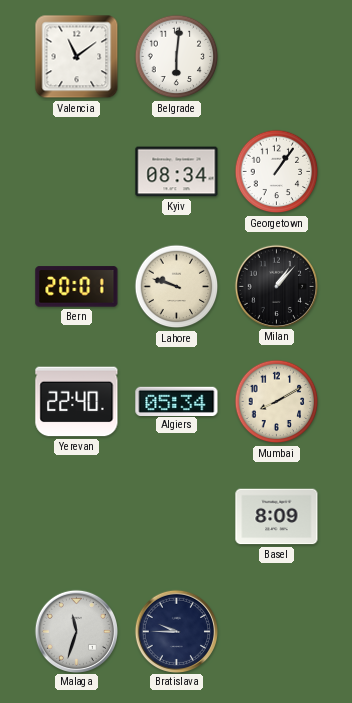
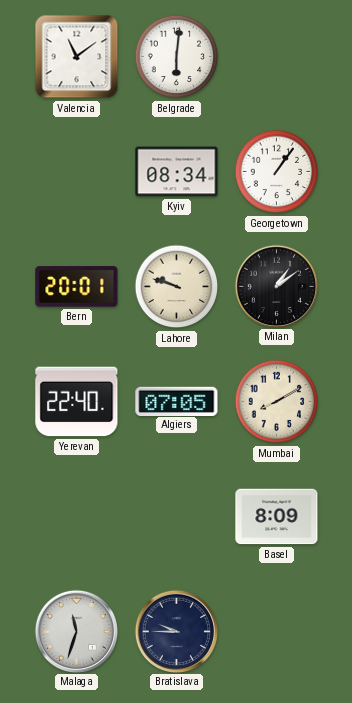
Milan: 1:07 -> 1:09
Algiers: 05:34 -> 07:05
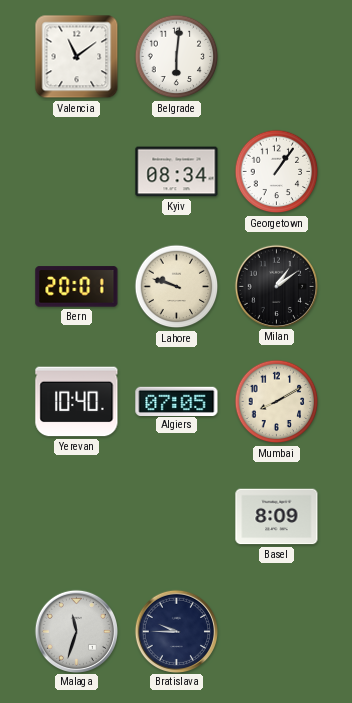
Yerevan: 22:40 -> 10:40
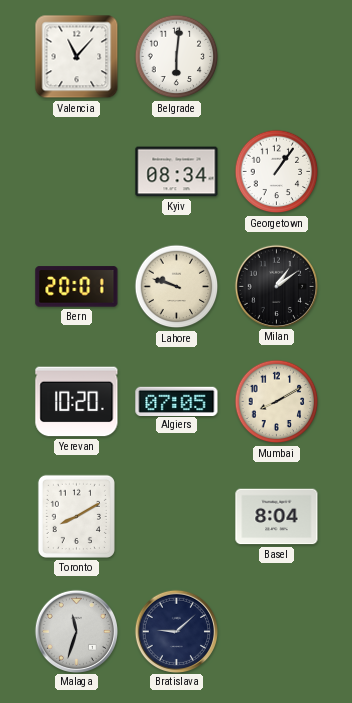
Valencia: 11:09 -> 11:07
Yerevan: 10:40 -> 10:20
Toronto: none -> 8:10
Basel: 8:09 -> 8:04
Bratislava: 9:45 -> 9:08
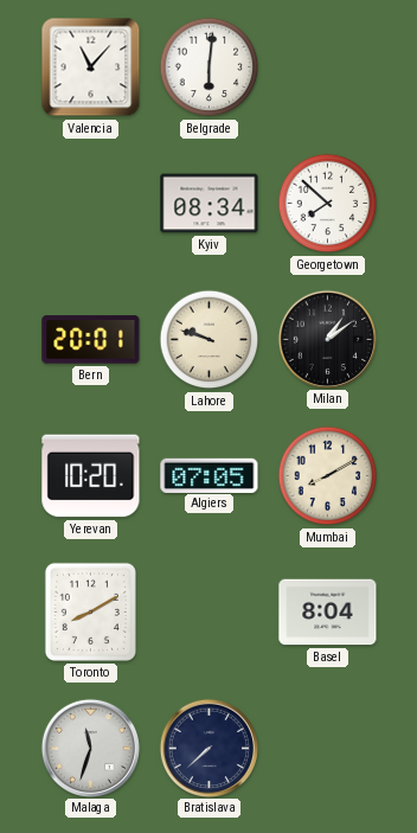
Georgetown: 1:06 -> 7:52
Bratislava: 9:08 -> 7:38
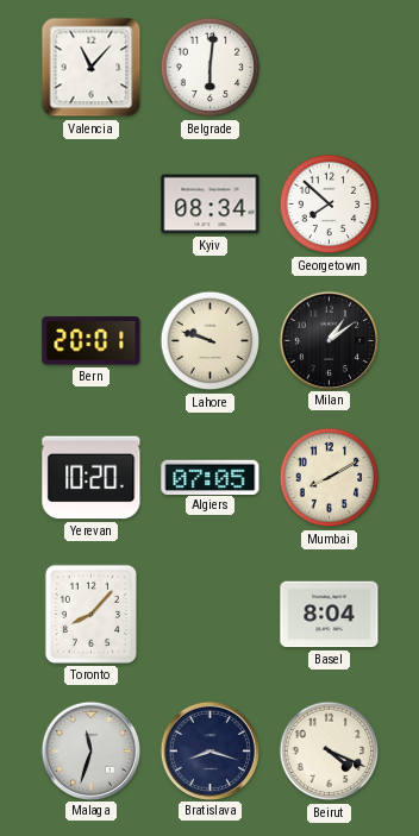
Toronto: 8:10 -> 8:07
Bratislava: 7:38 -> 8:18
Beirut: none -> 4:19
